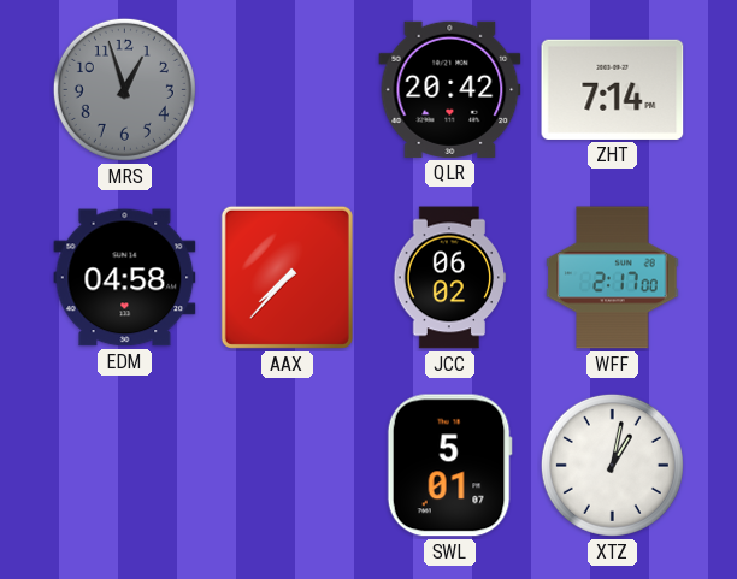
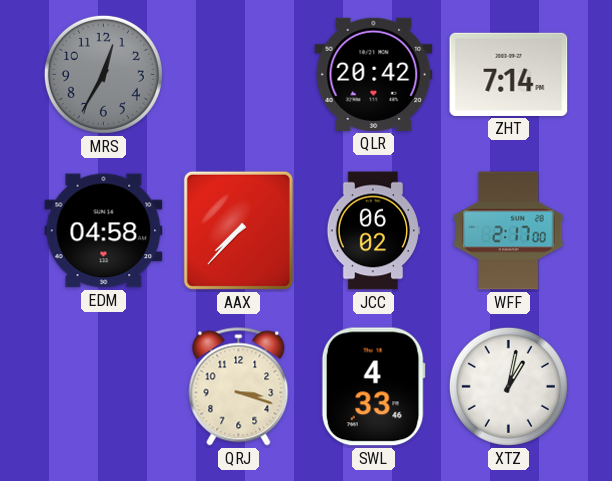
MRS: 12:57 -> 12:35
QRJ: none -> 3:18
SWL: 5:01 -> 4:33
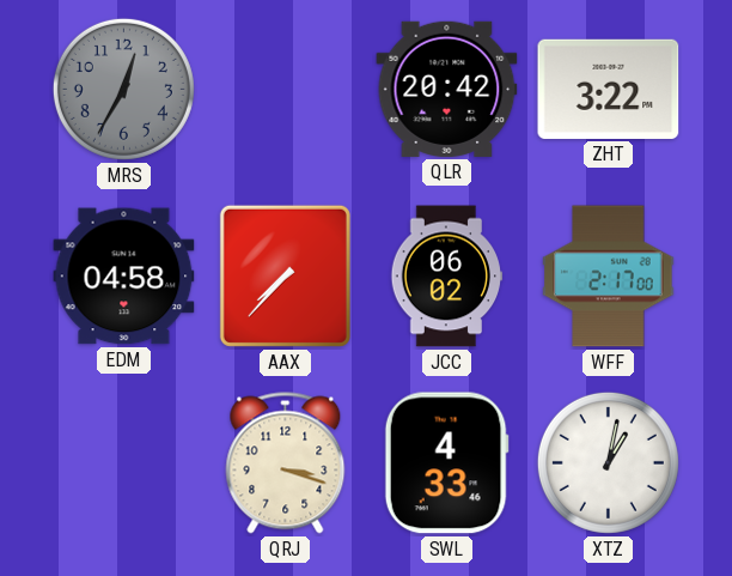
ZHT: 7:14 -> 3:22
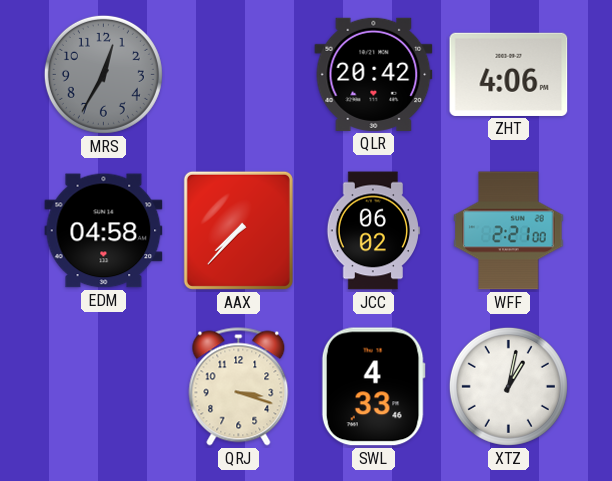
ZHT: 3:22 -> 4:06
WFF: 2:17 -> 2:21
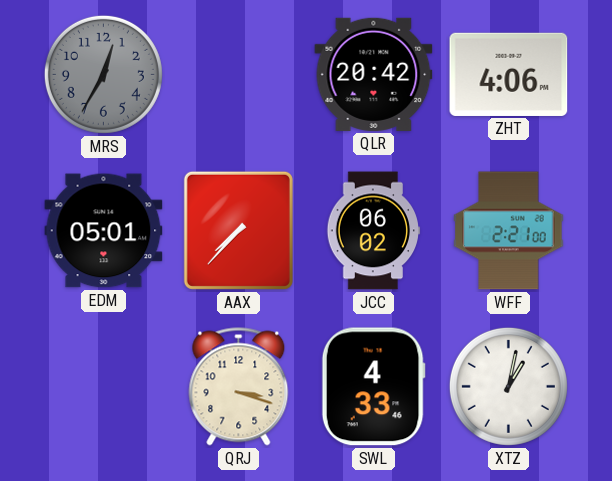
EDM: 04:58 -> 05:01
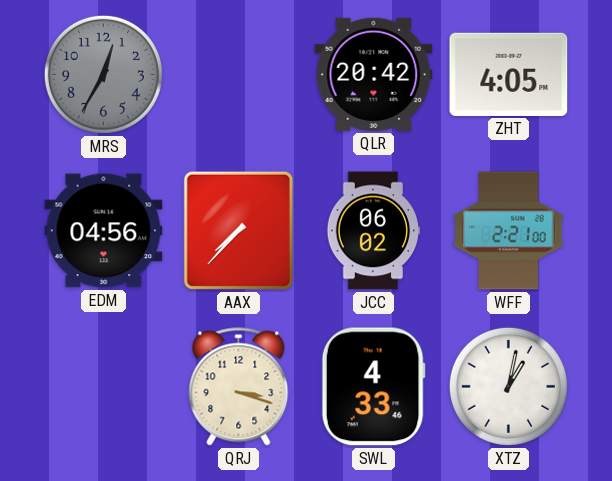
ZHT: 4:06 -> 4:05
EDM: 05:01 -> 04:56
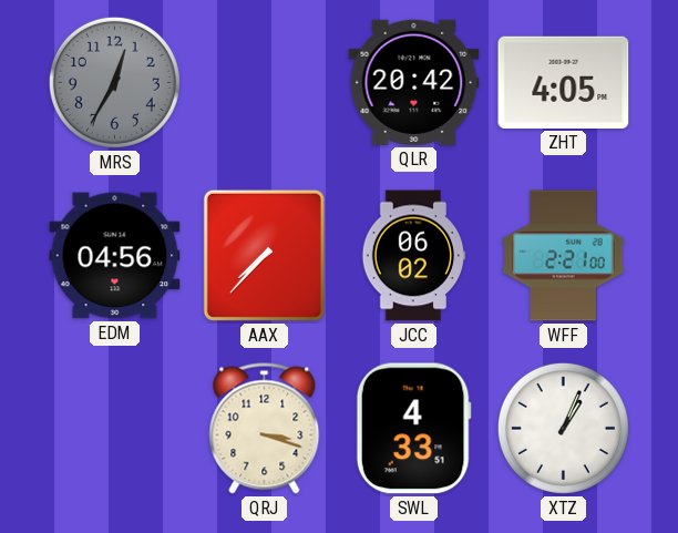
SWL: 4:33:46 -> 4:33:51
XTZ: 1:02 -> 1:04
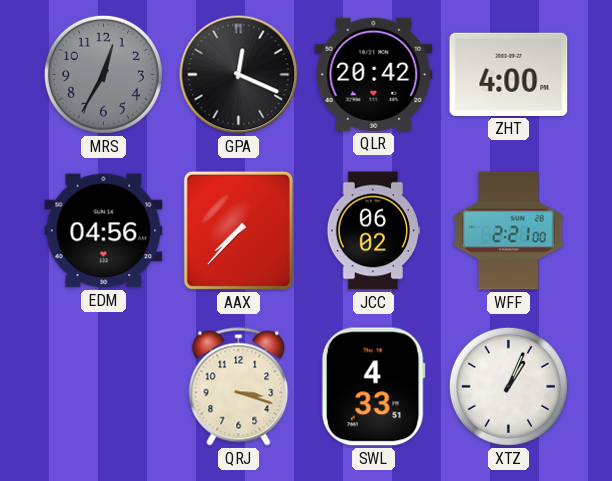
GPA: none -> 12:19
ZHT: 4:05 -> 4:00
